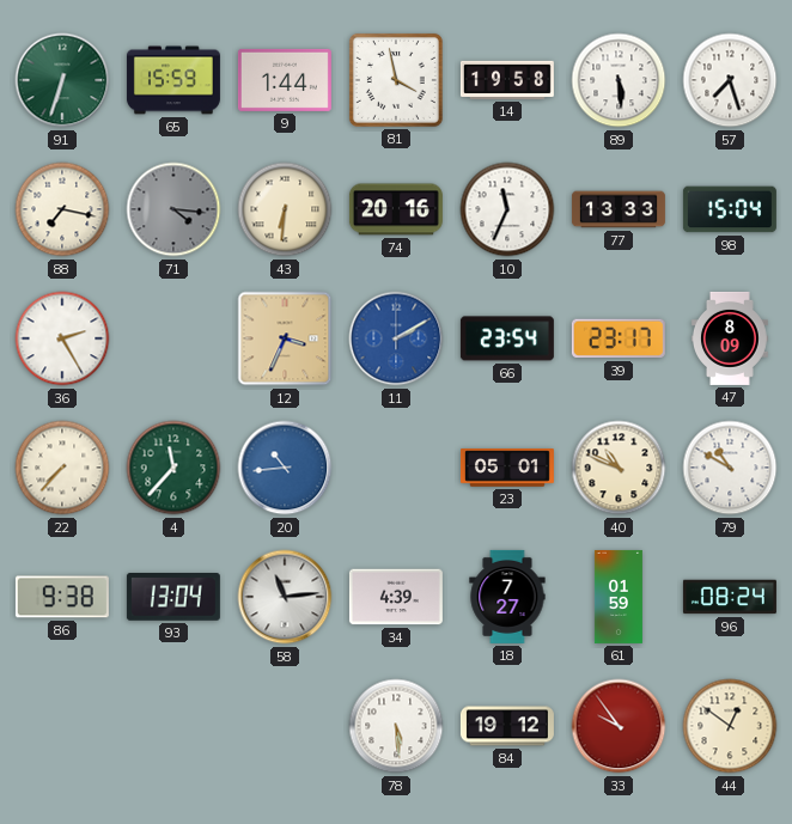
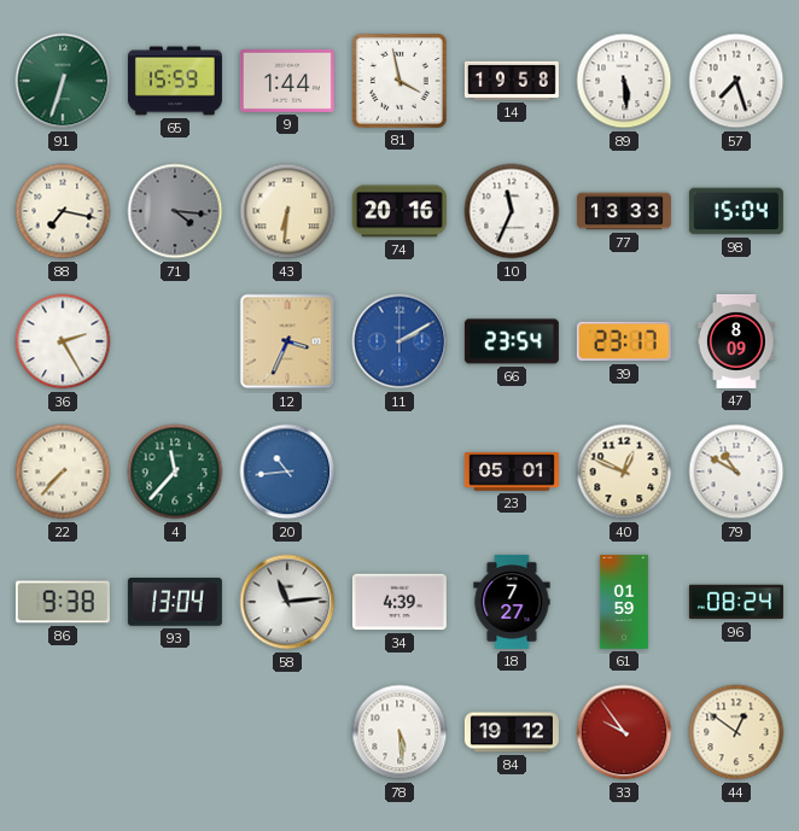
40: 10:49 -> 12:49
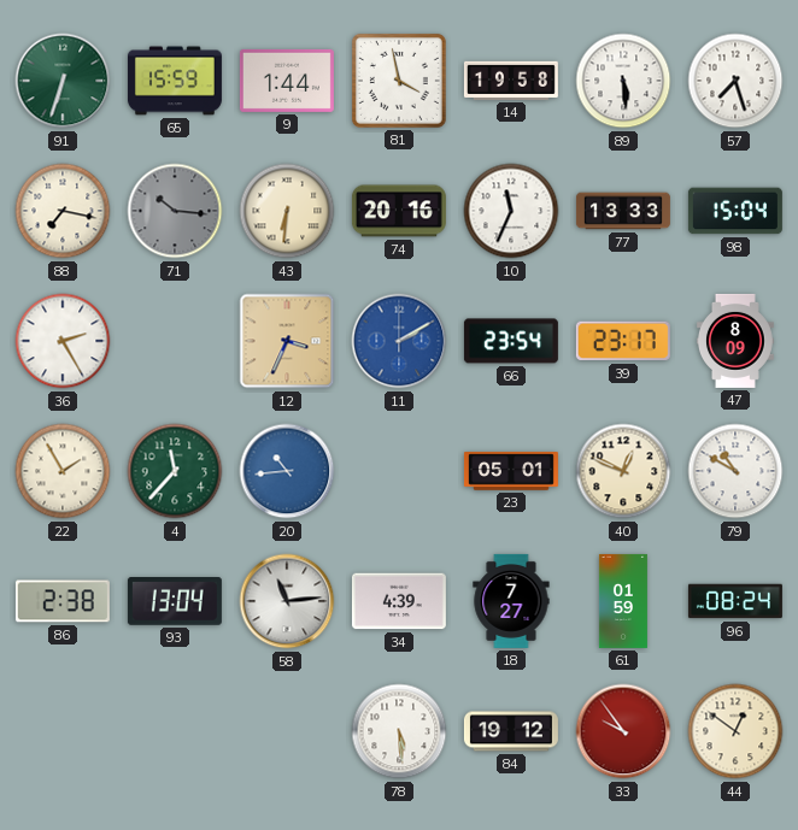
71: 4:16 -> 10:16
22: 7:37 -> 1:55
86: 9:38 -> 2:38
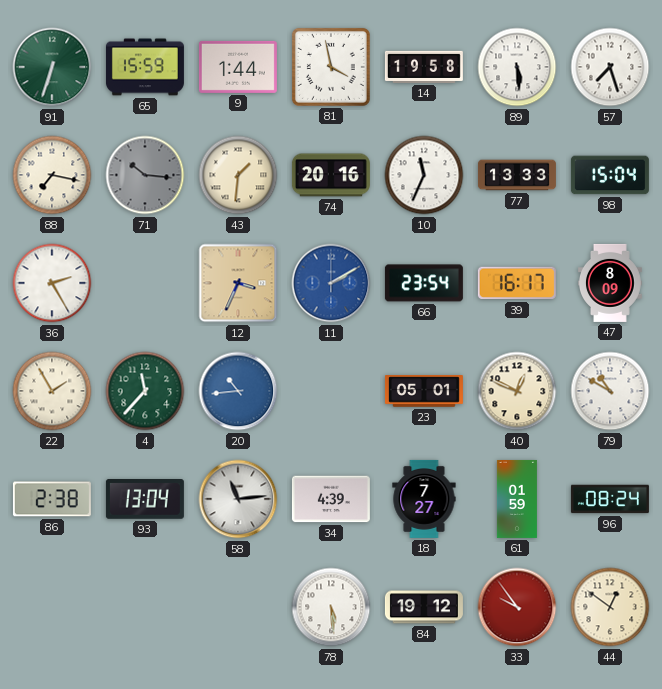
43: 6:31 -> 1:31
39: 23:17 -> 16:17
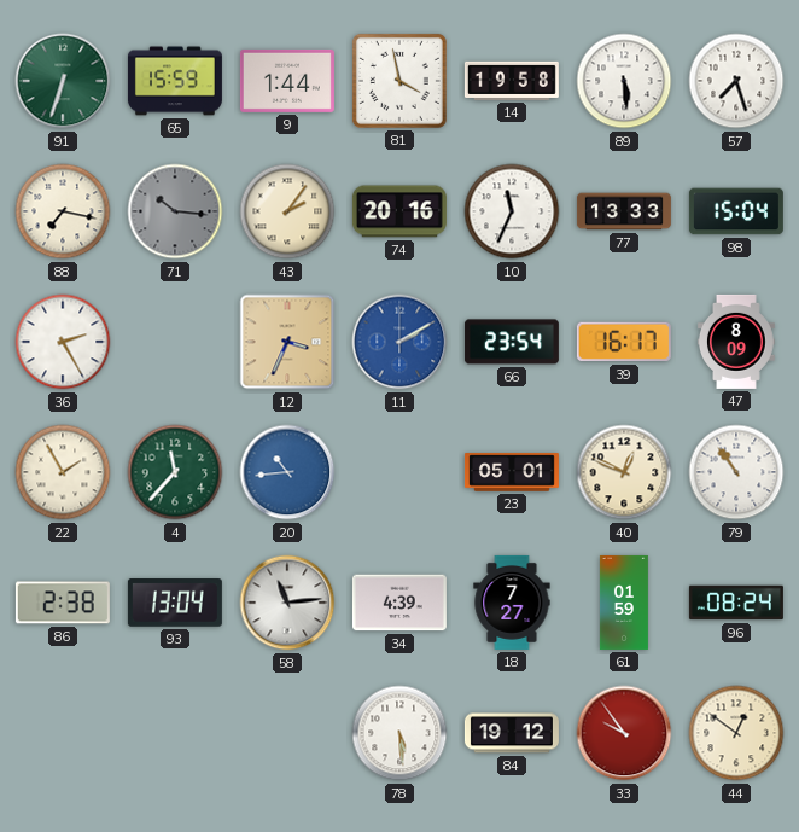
43: 1:31 -> 2:06
79: 10:50 -> 10:54
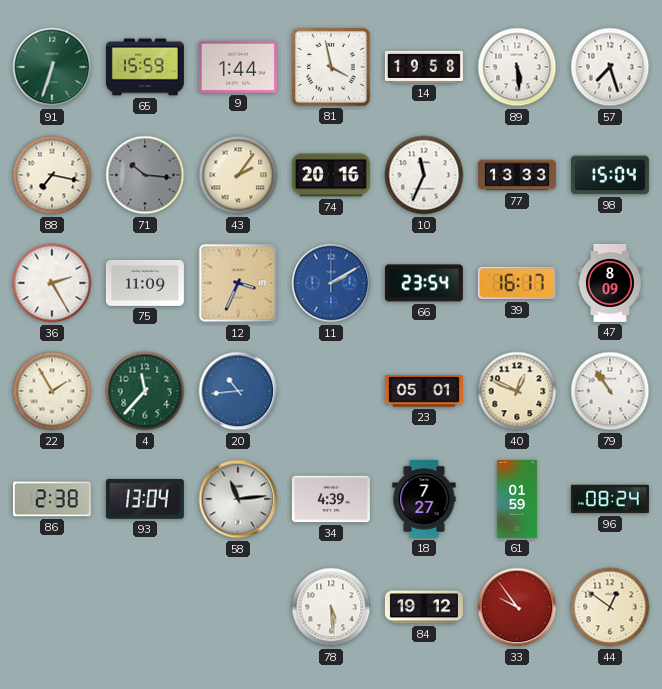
75: none -> 11:09
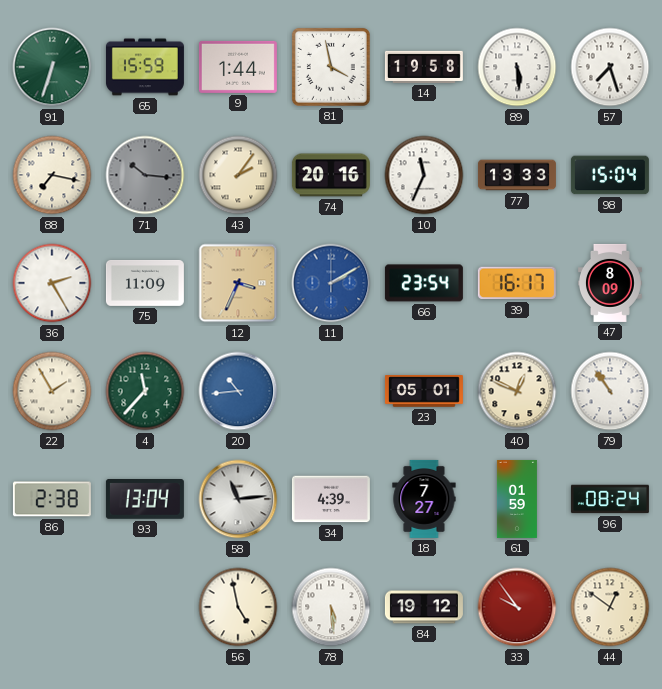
56: none -> 4:58
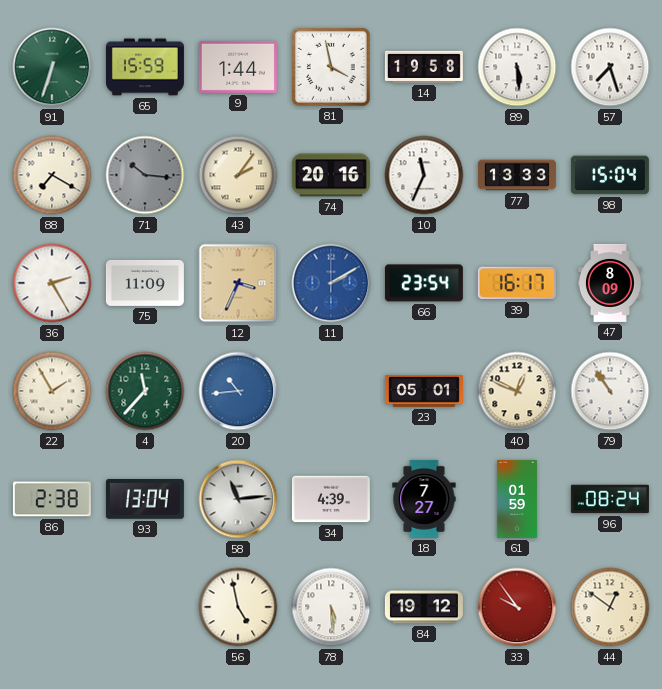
88: 7:17 -> 7:20
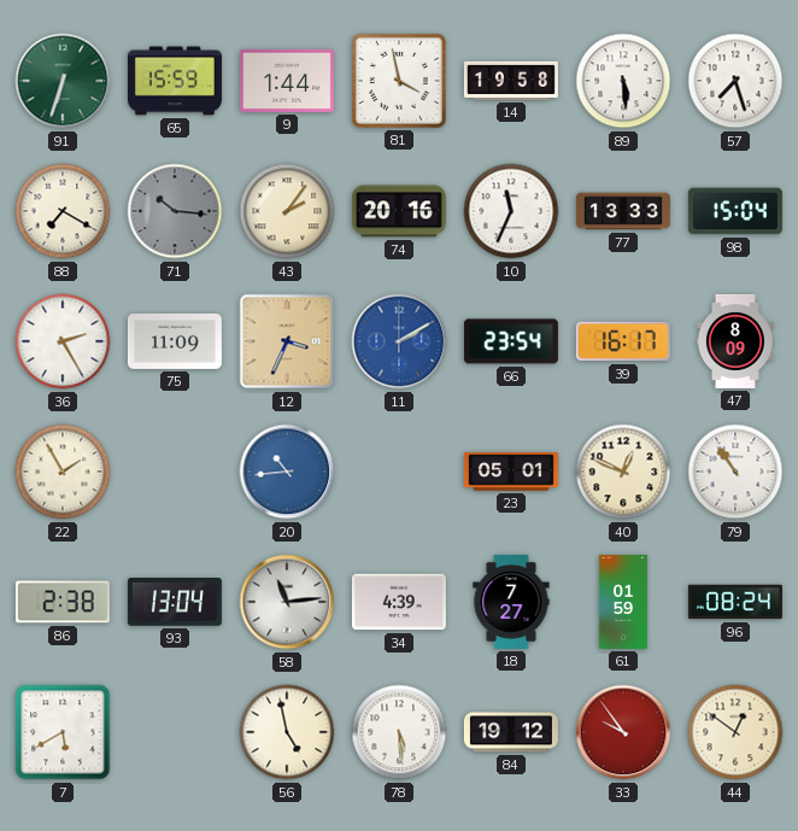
4: 11:37 -> none
7: none -> 5:40
